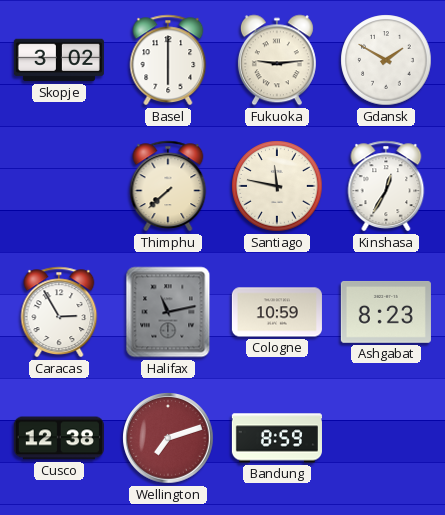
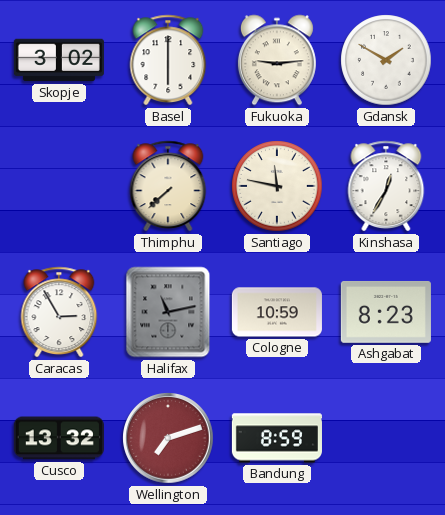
Cusco: 12:38 -> 13:32
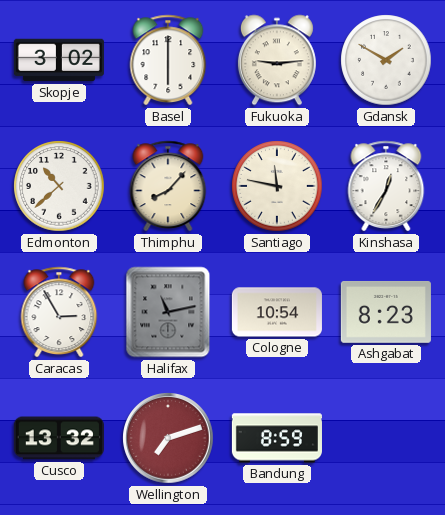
Edmonton: none -> 10:38
Thimphu: 7:38 -> 8:07
Cologne: 10:59 -> 10:54
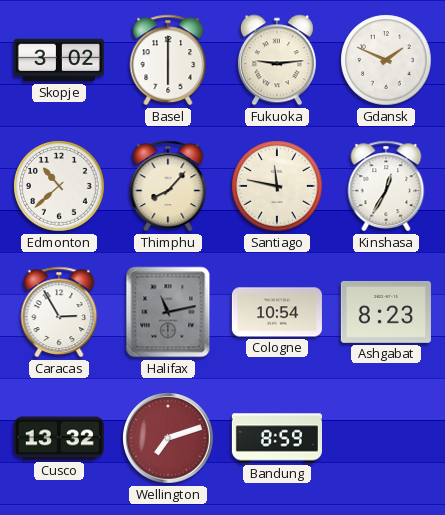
Gdansk: 1:50 -> 1:49
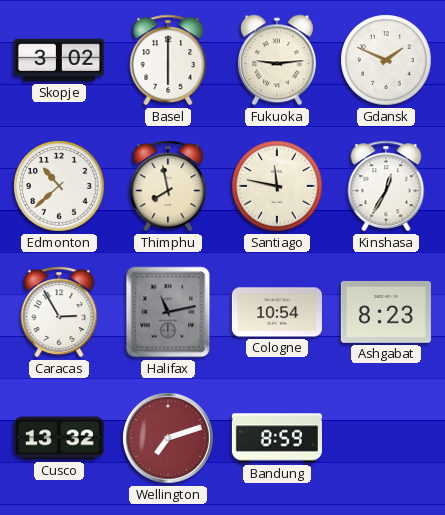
Thimphu: 8:07 -> 7:58
